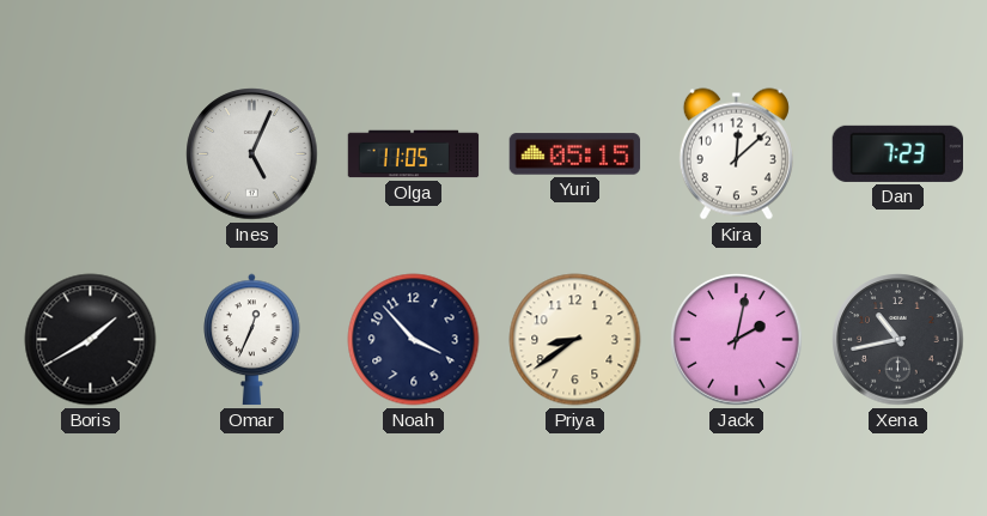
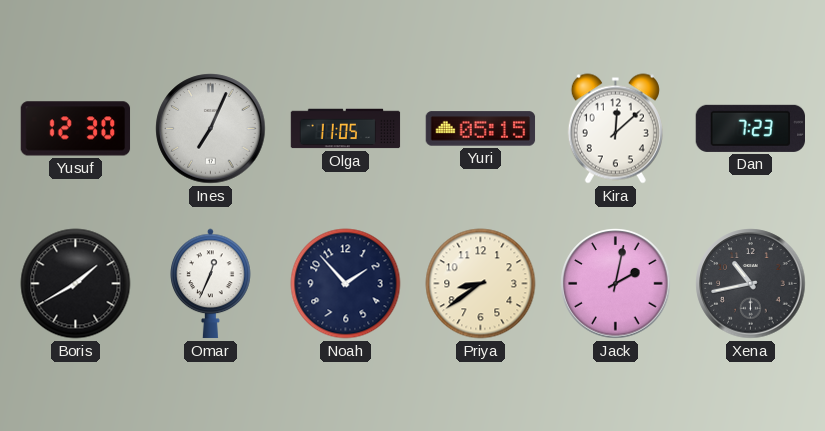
Yusuf: none -> 12:30
Ines: 5:04 -> 7:04
Noah: 3:53 -> 1:53
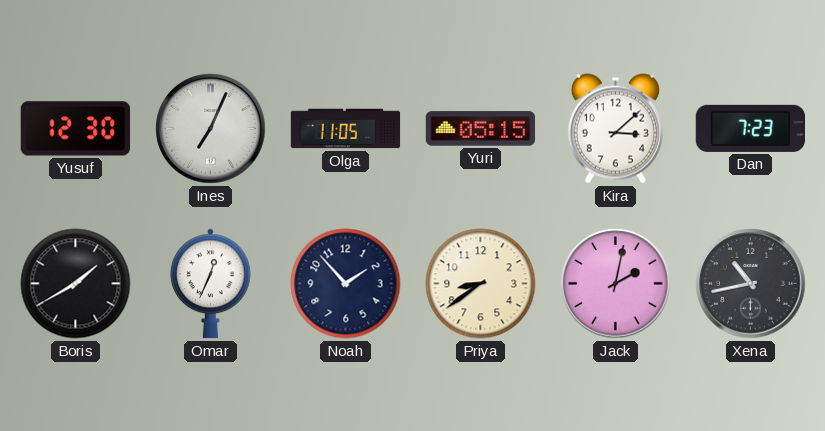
Kira: 12:08 -> 3:08
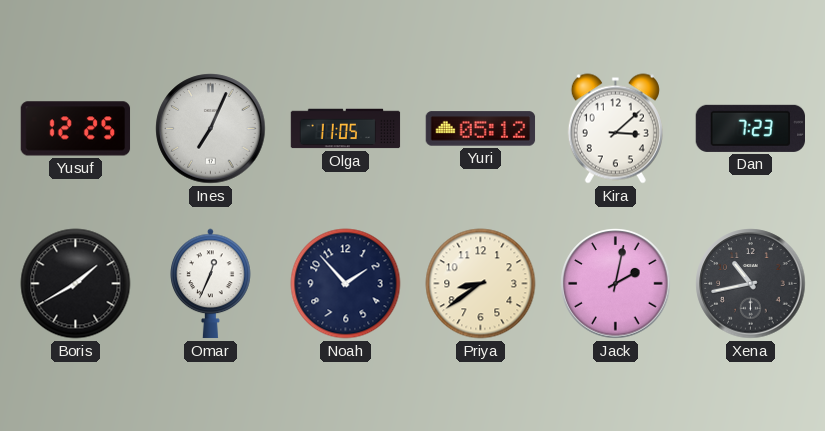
Yusuf: 12:30 -> 12:25
Yuri: 05:15 -> 05:12
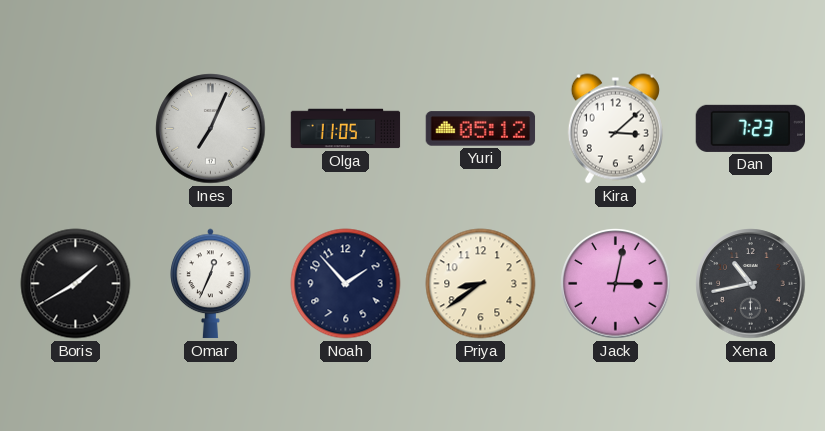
Yusuf: 12:25 -> none
Jack: 2:02 -> 3:02
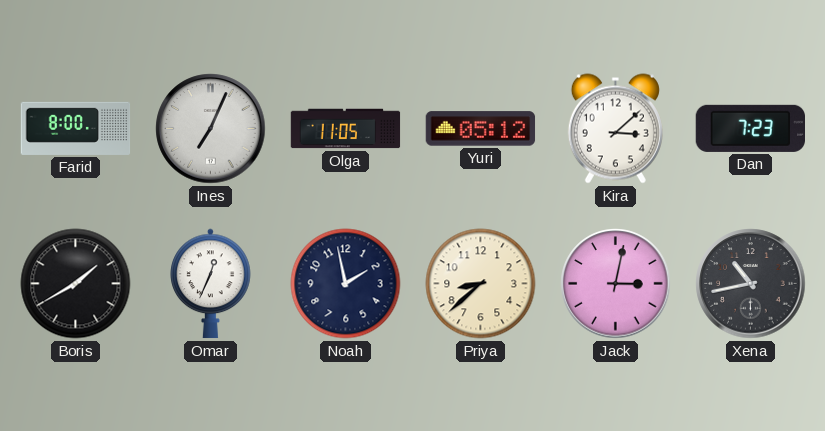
Farid: none -> 8:00
Noah: 1:53 -> 1:58
Priya: 8:39 -> 8:38
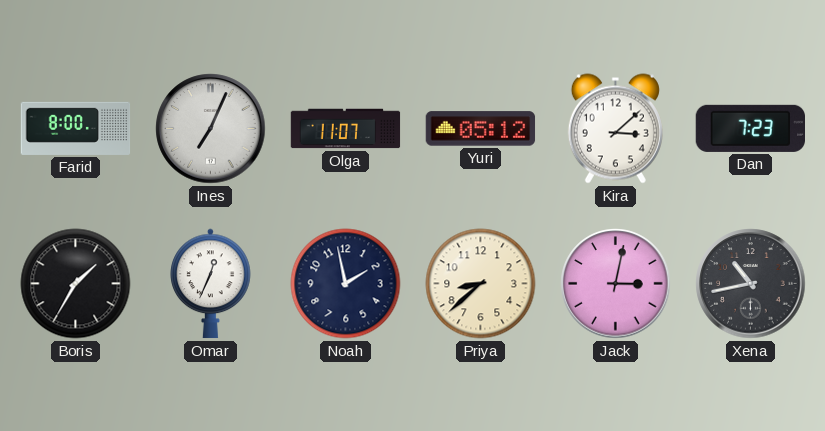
Olga: 11:05 -> 11:07
Boris: 1:40 -> 1:35
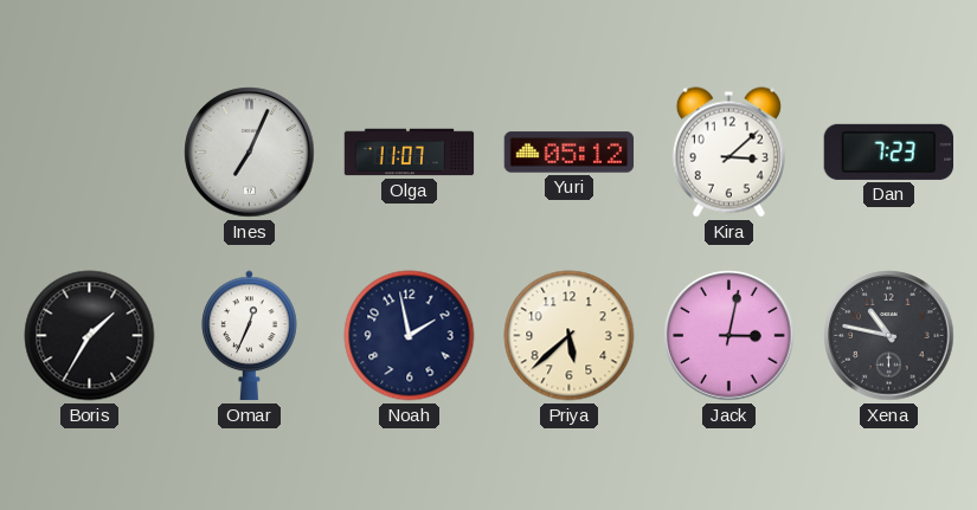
Farid: 8:00 -> none
Priya: 8:38 -> 5:38
Xena: 10:43 -> 10:47
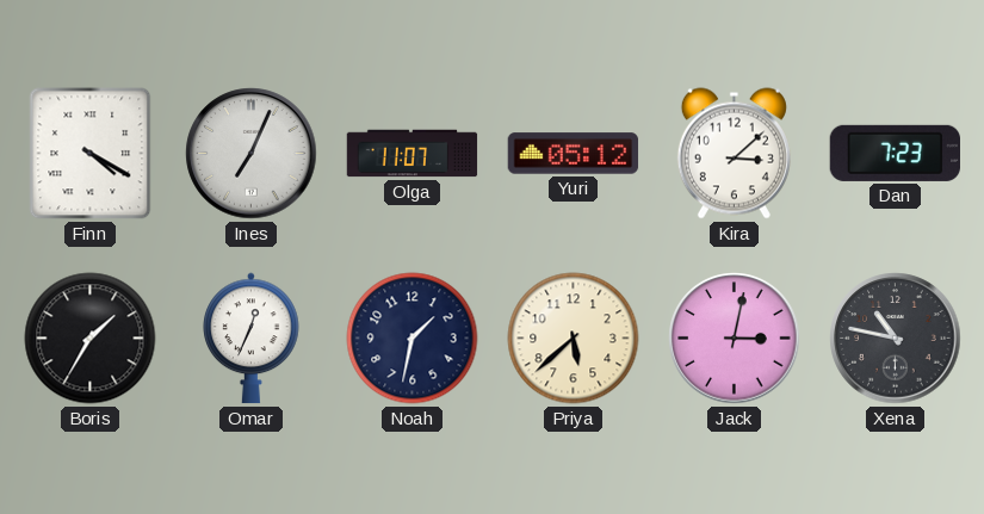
Finn: none -> 4:20
Noah: 1:58 -> 1:32
